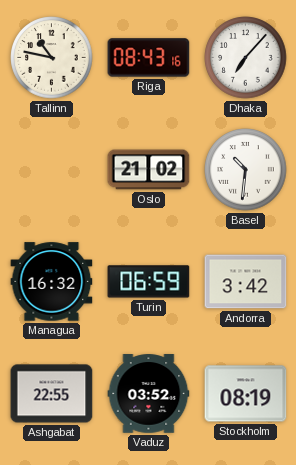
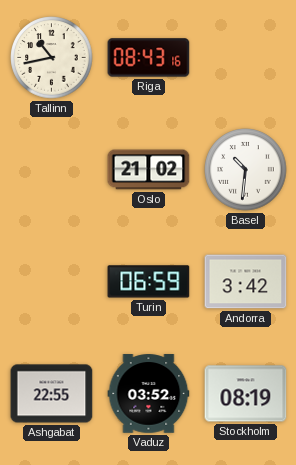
Tallinn: 10:47 -> 10:43
Dhaka: 7:07 -> none
Managua: 16:32 -> none
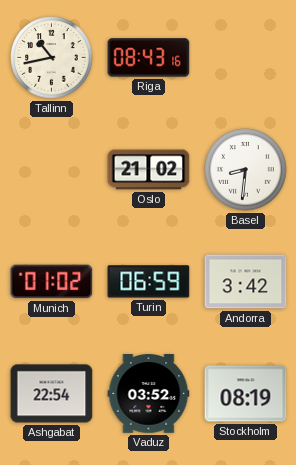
Basel: 10:31 -> 8:31
Munich: none -> 01:02
Ashgabat: 22:55 -> 22:54
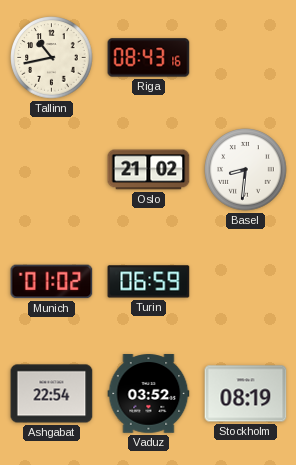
Andorra: 3:42 -> none
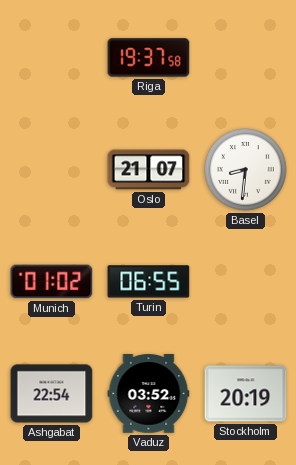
Tallinn: 10:43 -> none
Riga: 08:43 -> 19:37
Oslo: 21:02 -> 21:07
Turin: 06:59 -> 06:55
Stockholm: 08:19 -> 20:19
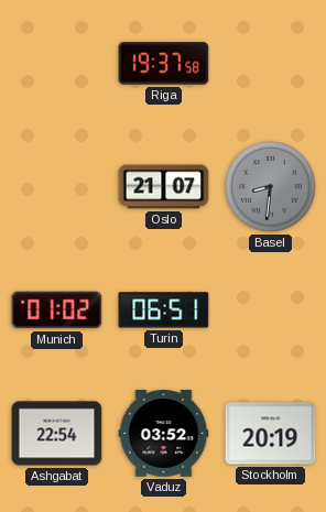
Basel dial: white -> grey
Turin: 06:55 -> 06:51
